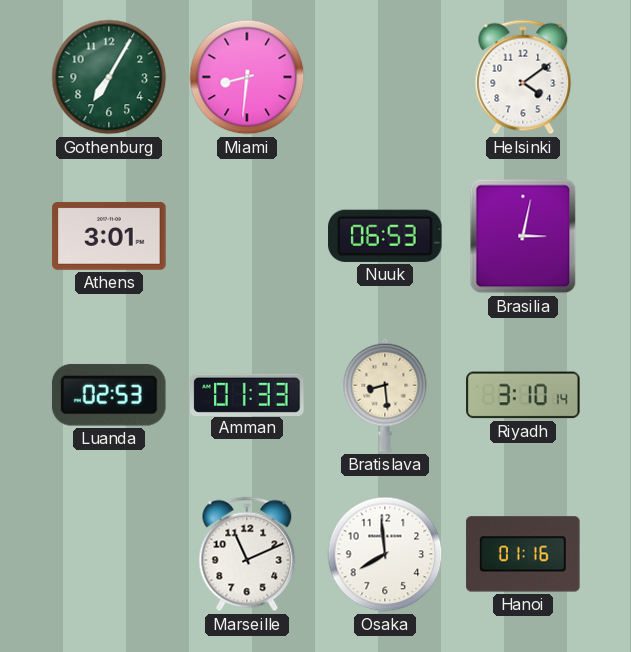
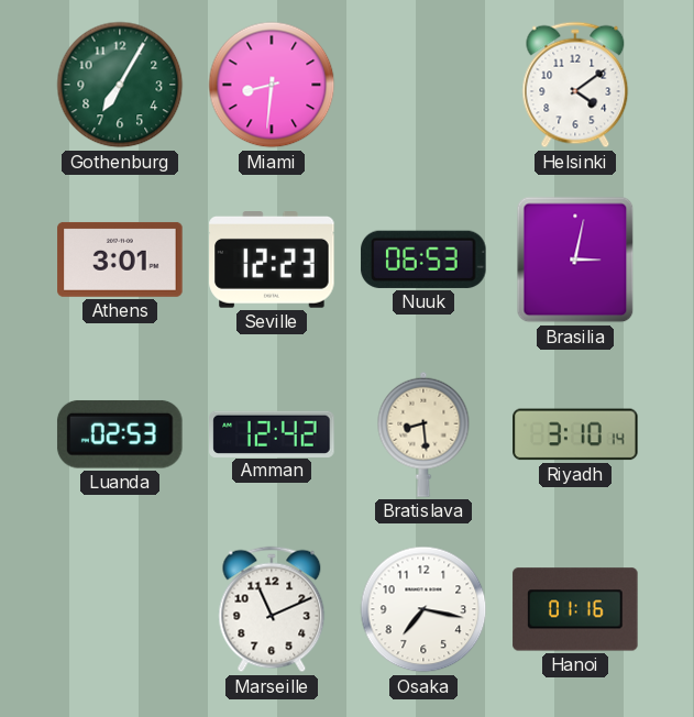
Seville: none -> 12:23
Amman: 01:33 -> 12:42
Osaka: 7:59 -> 7:17
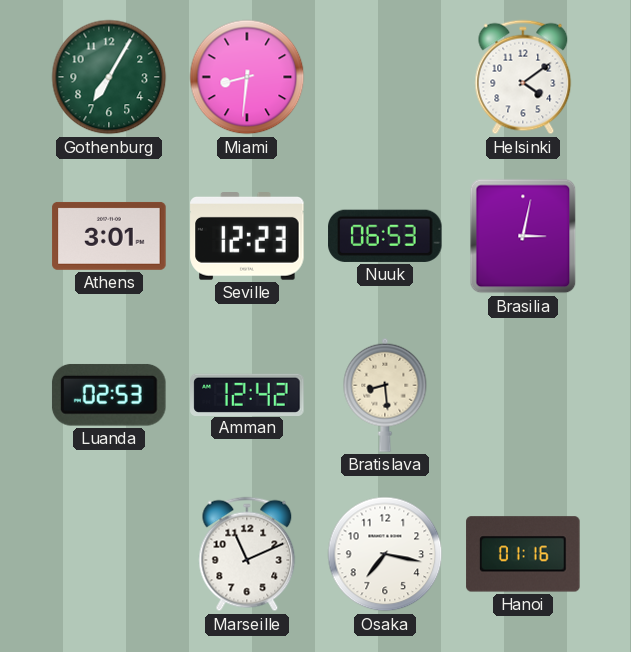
Riyadh: 3:10 -> none
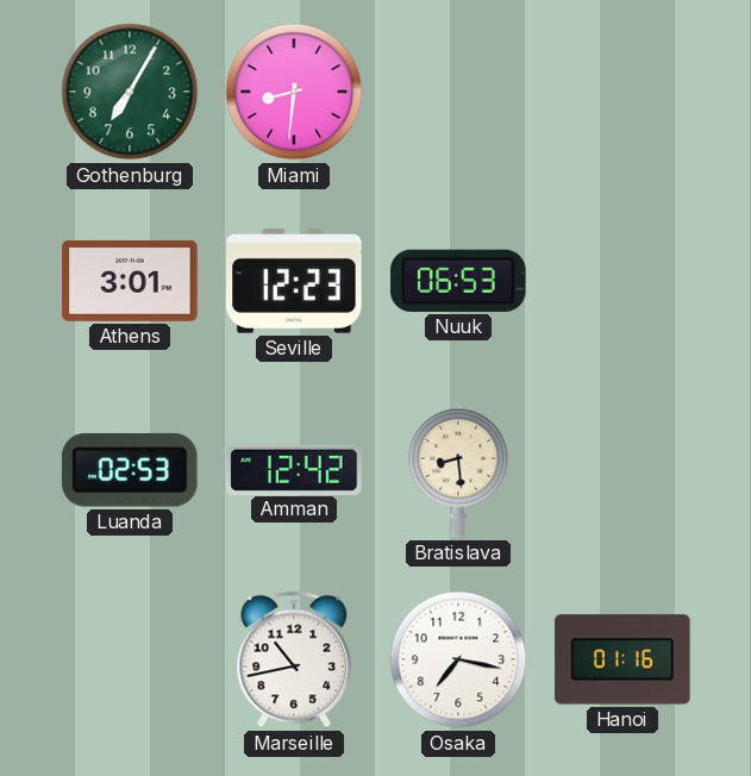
Helsinki: 4:09 -> none
Brasilia: 3:02 -> none
Marseille: 11:11 -> 10:43
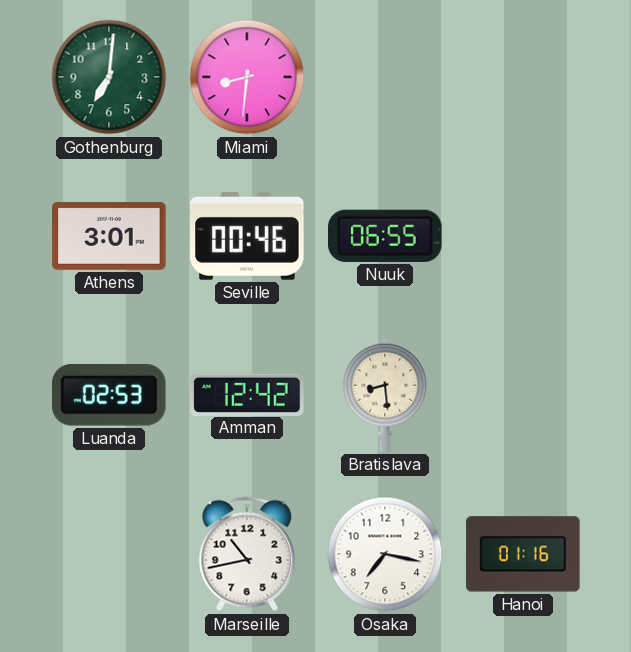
Gothenburg: 7:05 -> 7:01
Seville: 12:23 -> 00:46
Nuuk: 06:53 -> 06:55
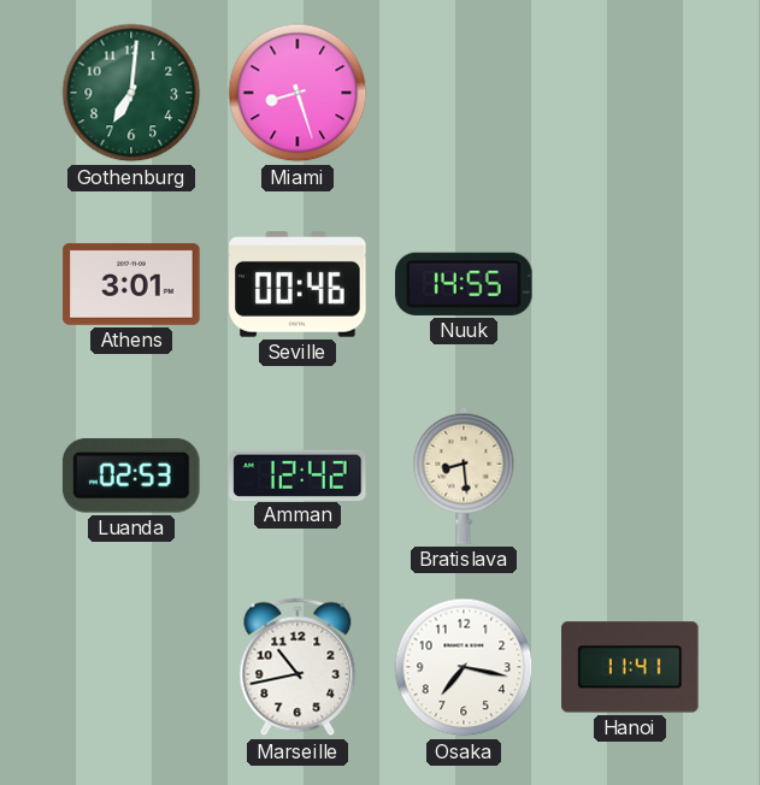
Miami: 8:31 -> 8:27
Nuuk: 06:55 -> 14:55
Hanoi: 01:16 -> 11:41
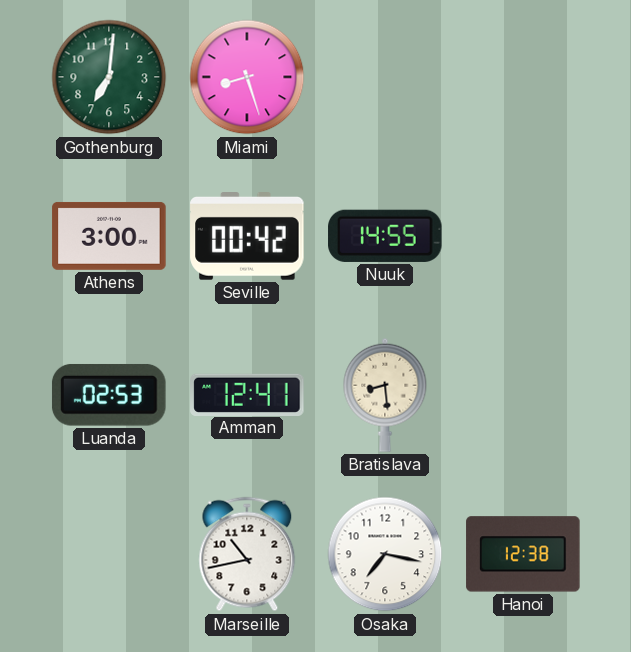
Athens: 3:01 -> 3:00
Seville: 00:46 -> 00:42
Amman: 12:42 -> 12:41
Hanoi: 11:41 -> 12:38
